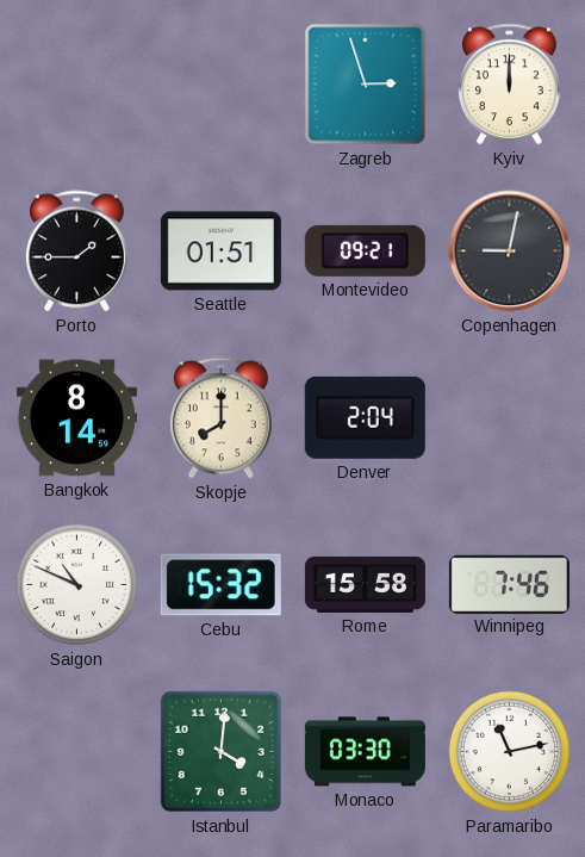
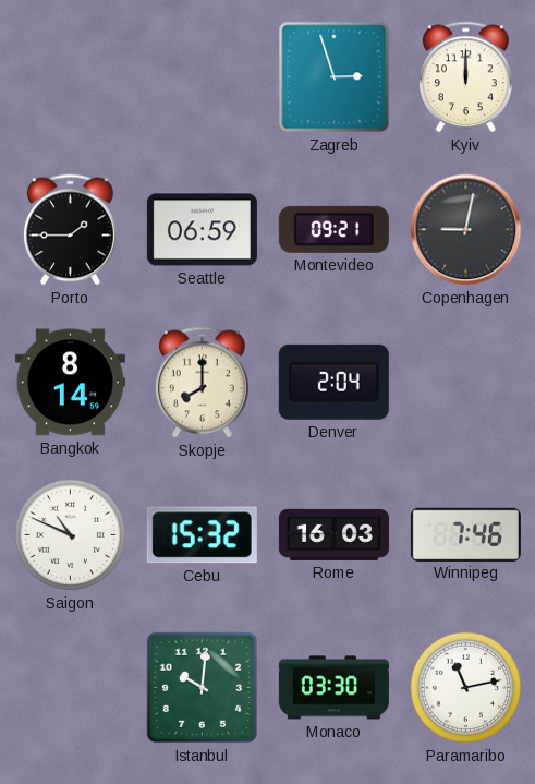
Seattle: 01:51 -> 06:59
Rome: 15:58 -> 16:03
Istanbul: 4:01 -> 10:01
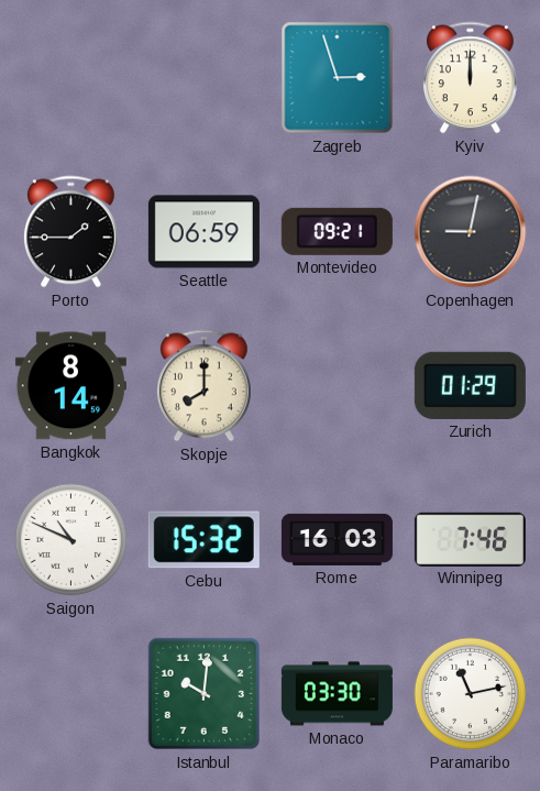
Denver: 2:04 -> none
Zurich: none -> 01:29
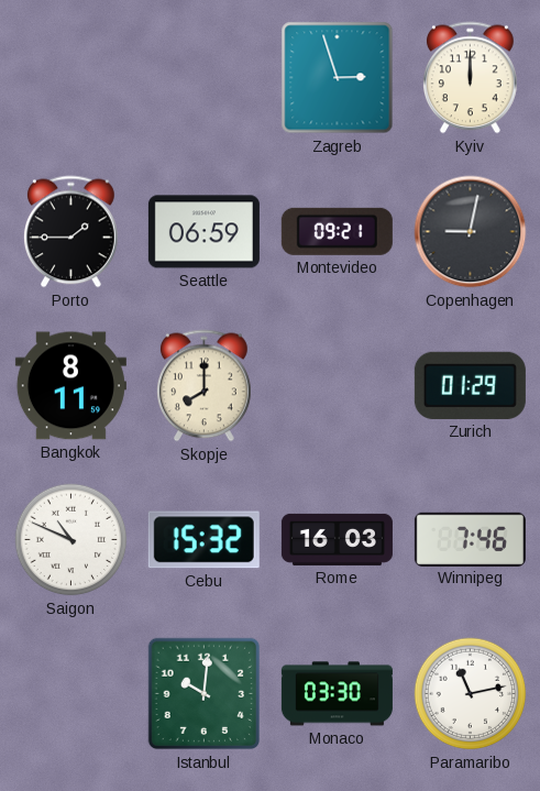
Bangkok: 8:14 -> 8:11
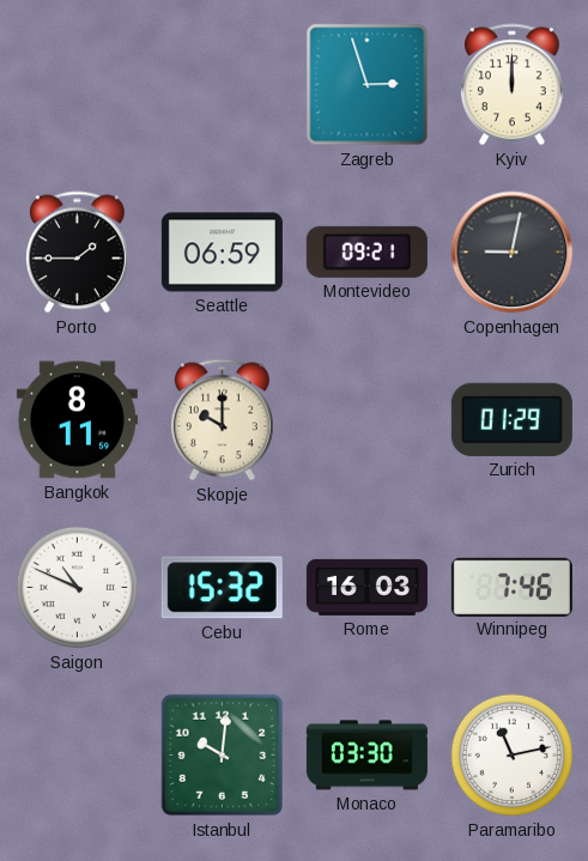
Skopje: 8:00 -> 10:00
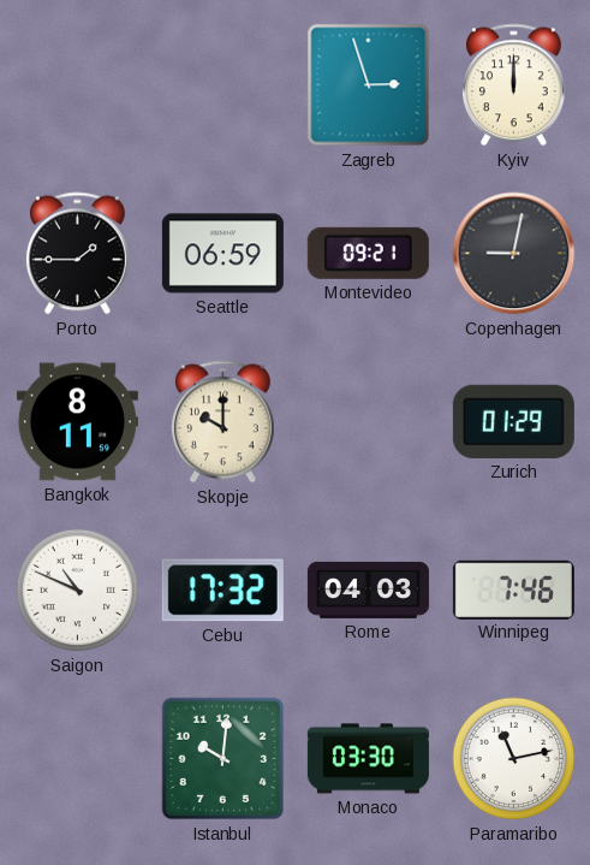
Cebu: 15:32 -> 17:32
Rome: 16:03 -> 04:03
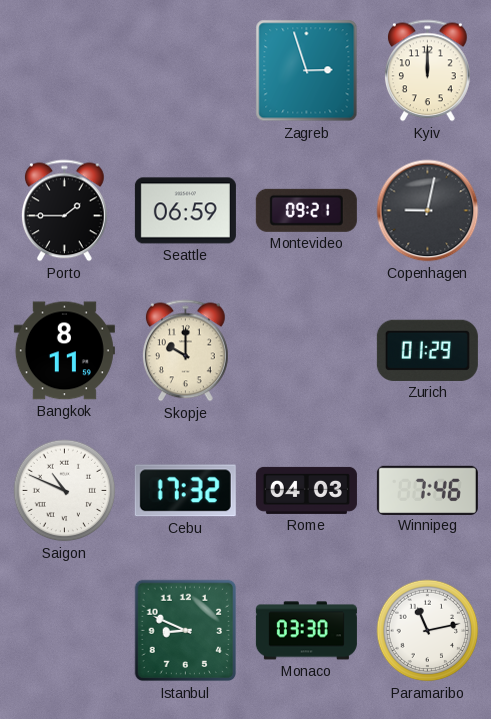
Istanbul: 10:01 -> 8:49
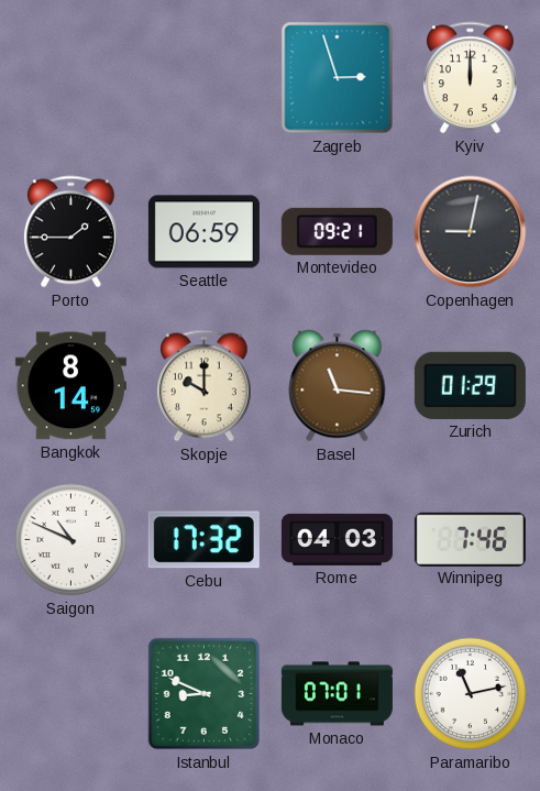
Bangkok: 8:11 -> 8:14
Basel: none -> 11:16
Monaco: 03:30 -> 07:01
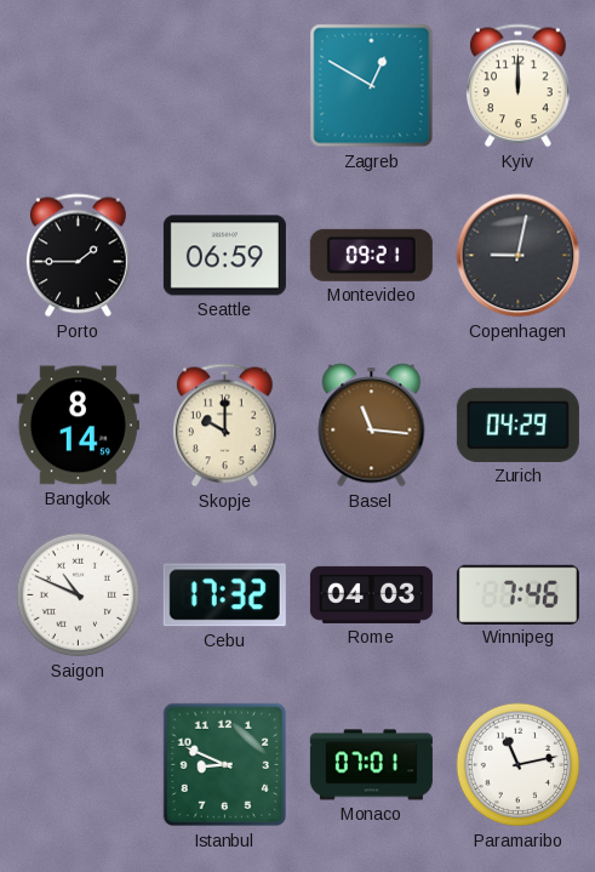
Zagreb: 2:57 -> 12:50
Zurich: 01:29 -> 04:29
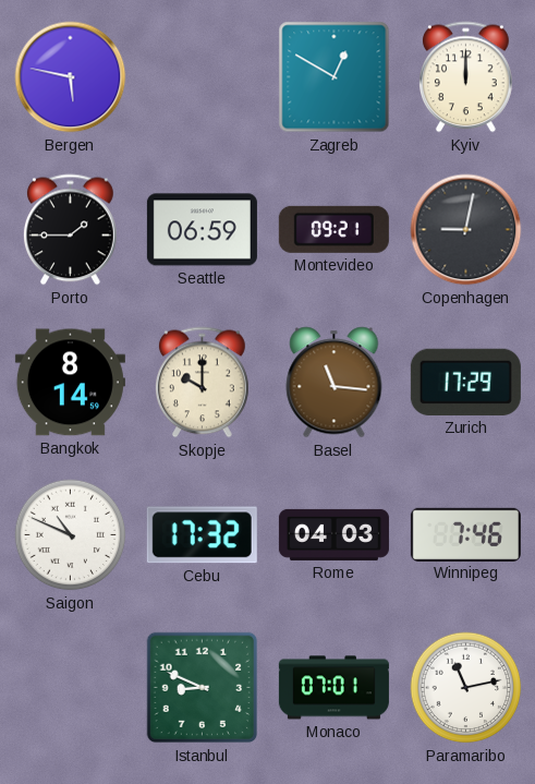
Bergen: none -> 5:47
Zurich: 04:29 -> 17:29
